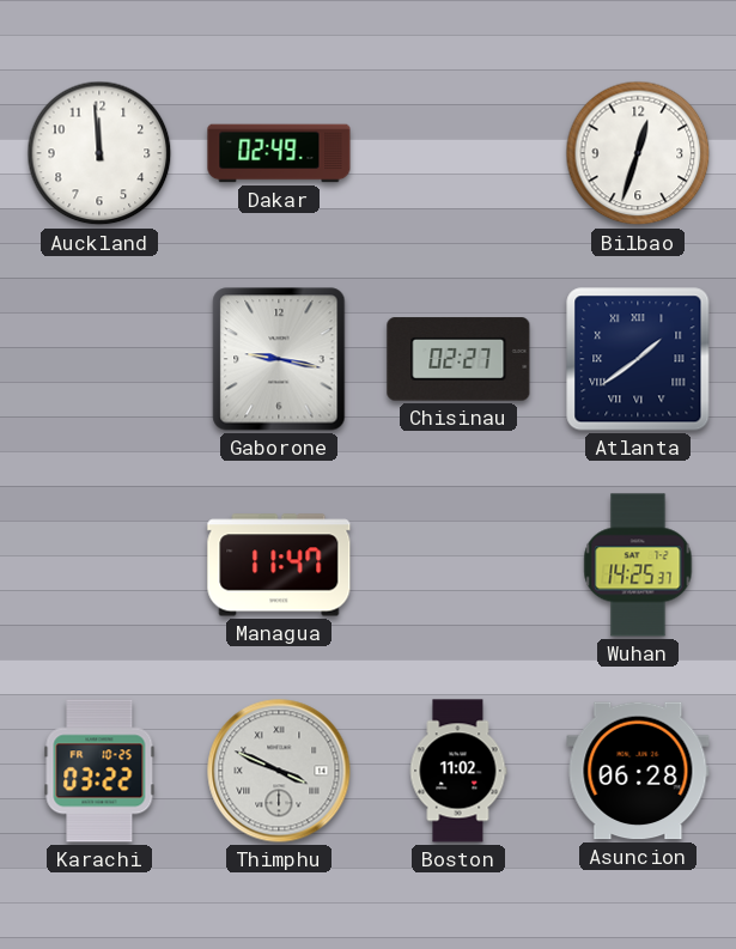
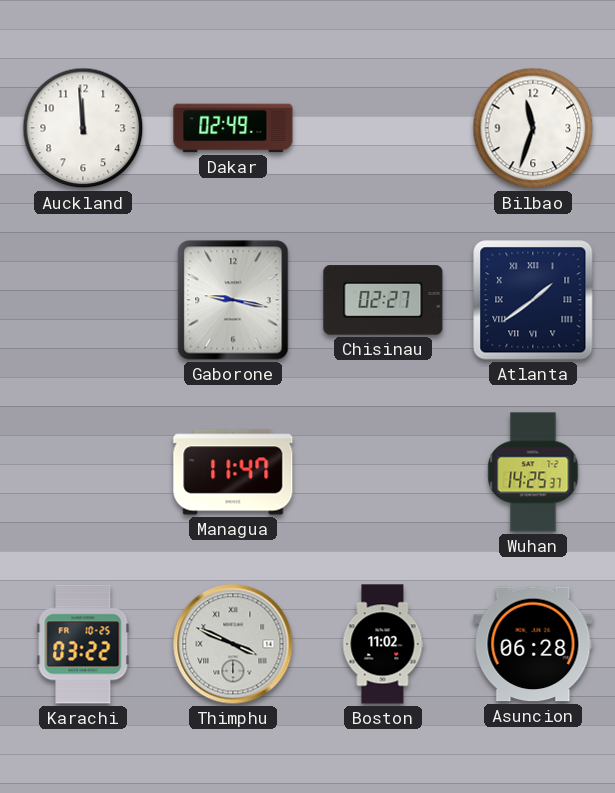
Bilbao: 12:33 -> 11:33
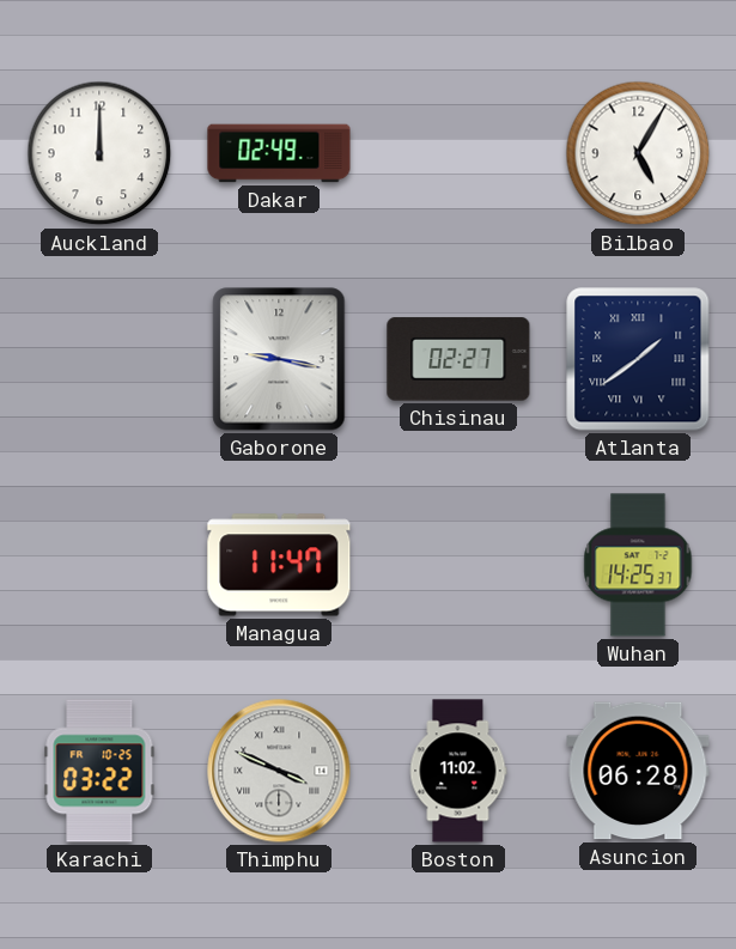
Auckland: 11:59 -> 12:00
Bilbao: 11:33 -> 5:05
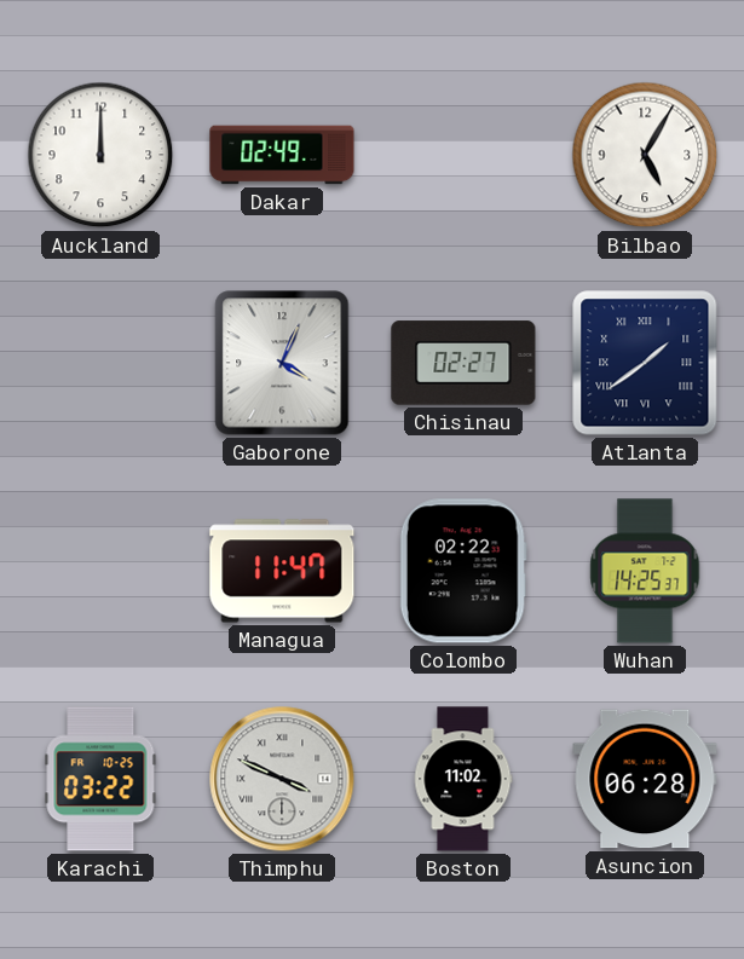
Gaborone: 9:17 -> 4:04
Colombo: none -> 02:22
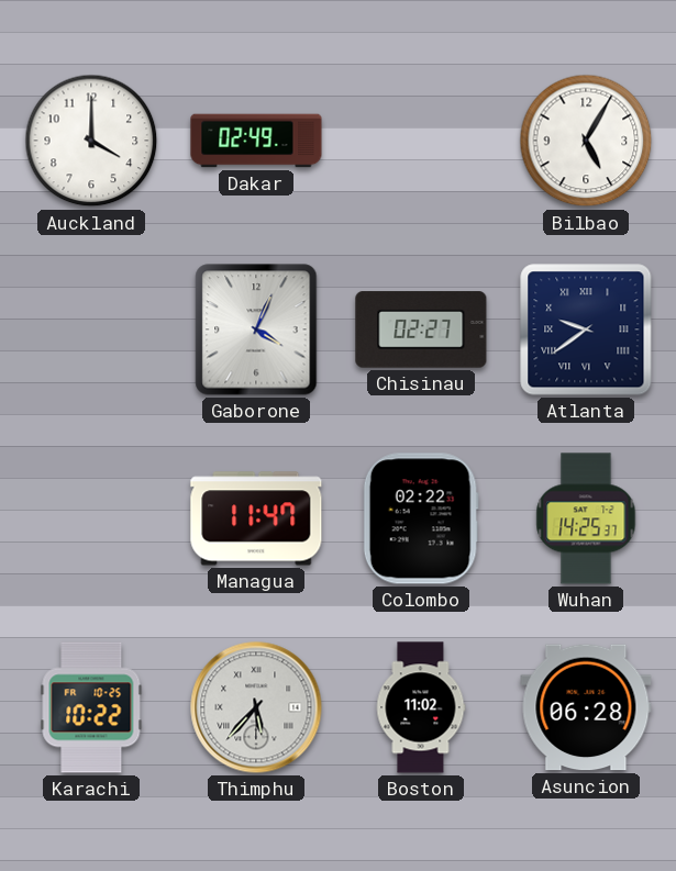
Auckland: 12:00 -> 4:00
Atlanta: 1:39 -> 9:39
Karachi: 03:22 -> 10:22
Thimphu: 3:49 -> 5:37
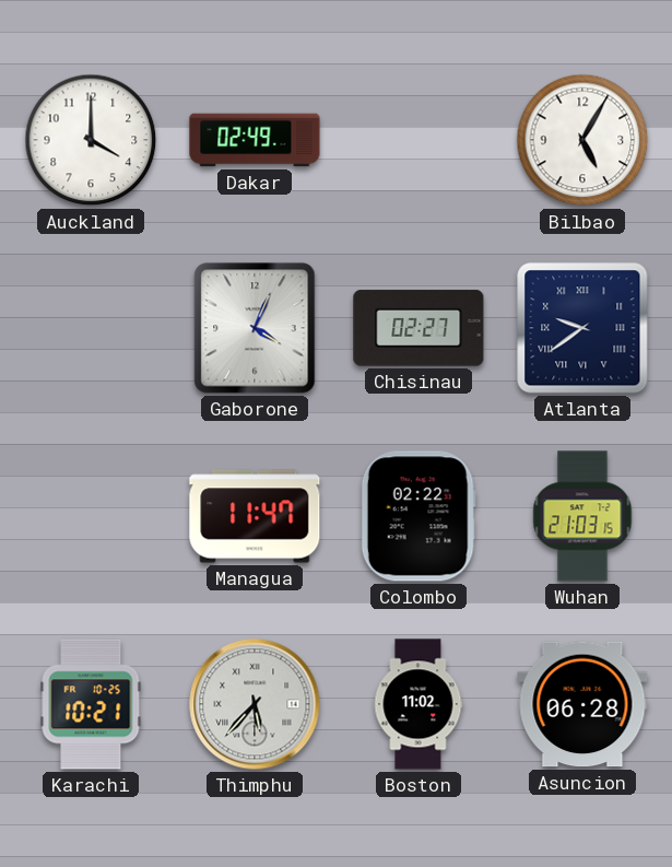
Wuhan: 14:25 -> 21:03
Karachi: 10:22 -> 10:21
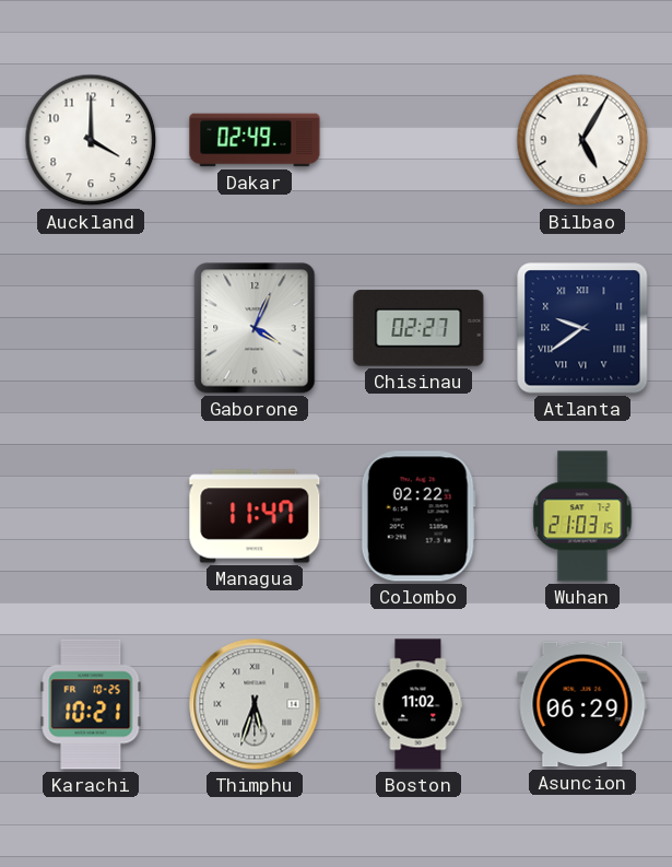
Thimphu: 5:37 -> 5:33
Asuncion: 06:28 -> 06:29
